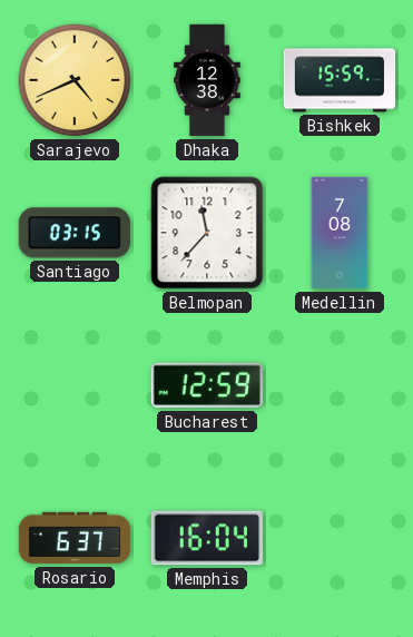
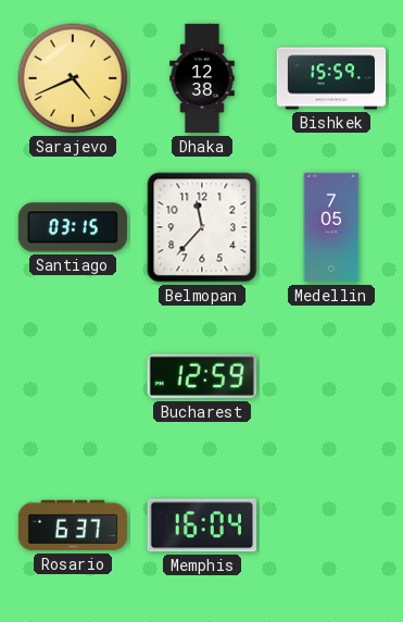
Medellin: 7:08 -> 7:05
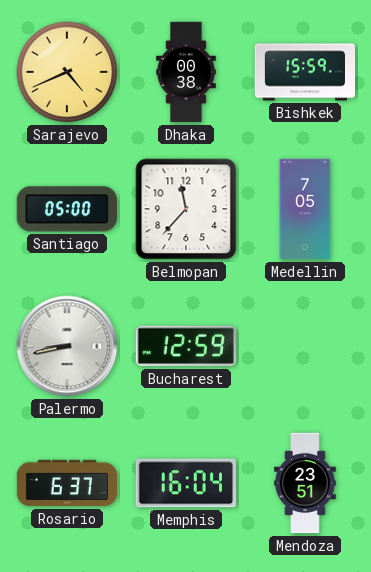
Dhaka: 12:38 -> 00:38
Santiago: 03:15 -> 05:00
Palermo: none -> 8:43
Mendoza: none -> 23:51
